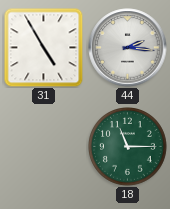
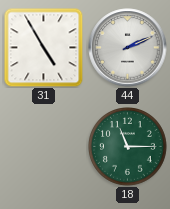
44: 2:16 -> 2:11
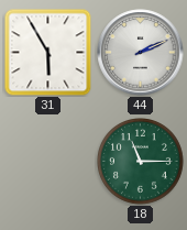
31: 4:55 -> 5:55
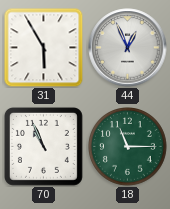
44: 2:11 -> 12:56
70: none -> 10:56
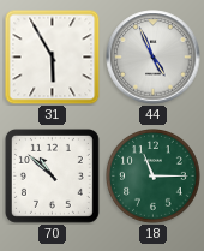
44: 12:56 -> 4:56
70: 10:56 -> 10:52
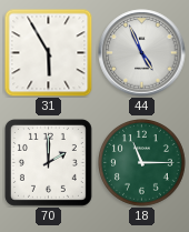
70: 10:52 -> 2:00
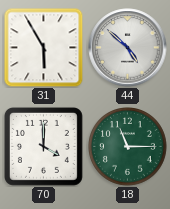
44: 4:56 -> 4:52
70: 2:00 -> 4:00
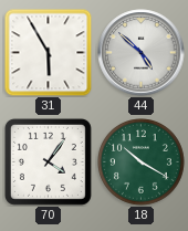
70: 4:00 -> 4:06
18: 11:15 -> 10:20
